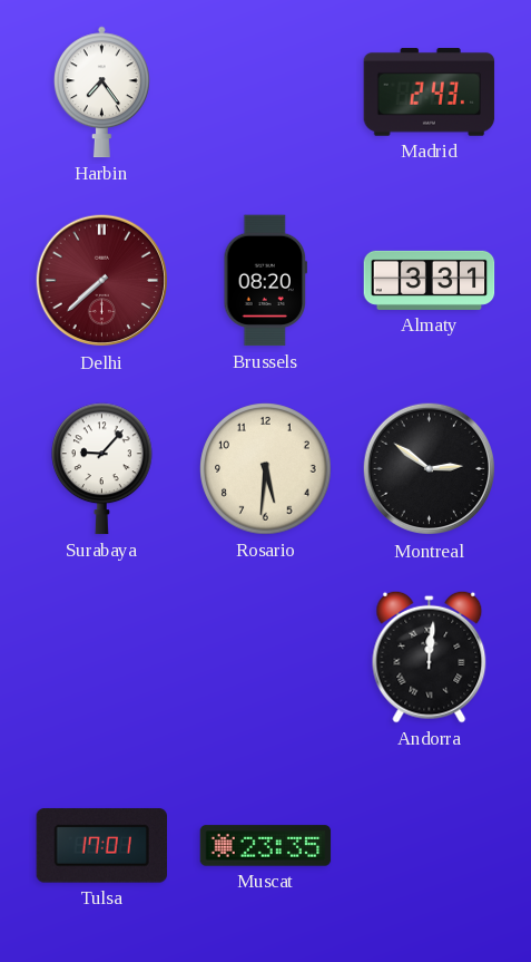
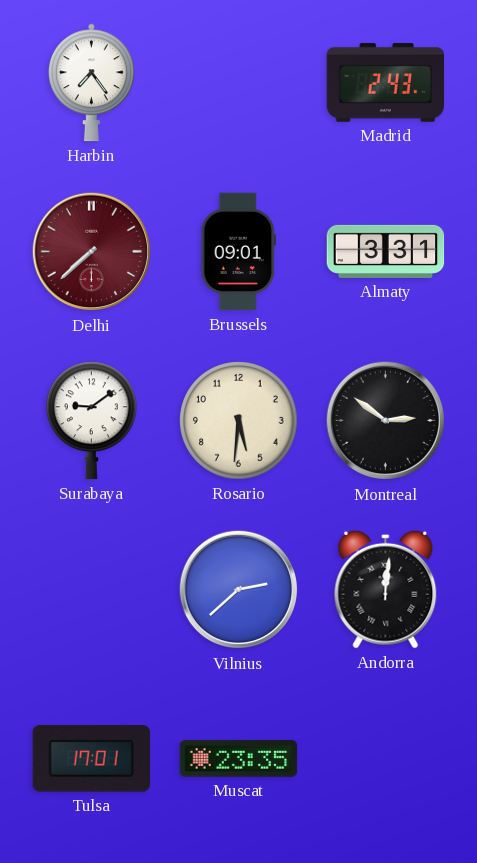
Brussels: 08:20 -> 09:01
Surabaya: 9:07 -> 9:09
Vilnius: none -> 2:38
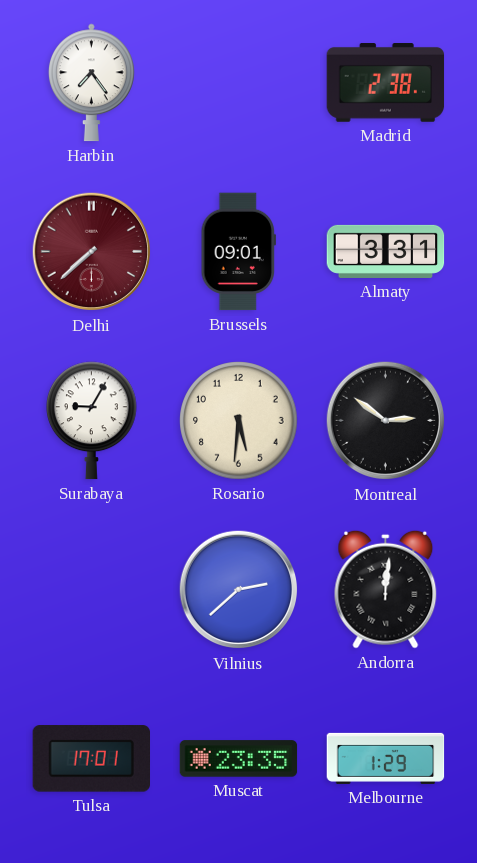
Madrid: 2:43 -> 2:38
Surabaya: 9:09 -> 9:05
Melbourne: none -> 1:29
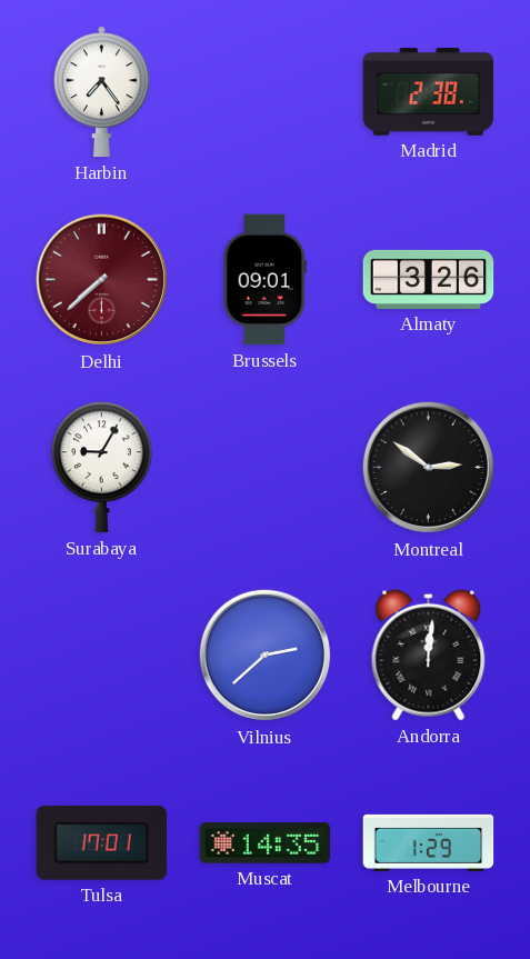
Almaty: 3:31 -> 3:26
Rosario: 5:31 -> none
Muscat: 23:35 -> 14:35
